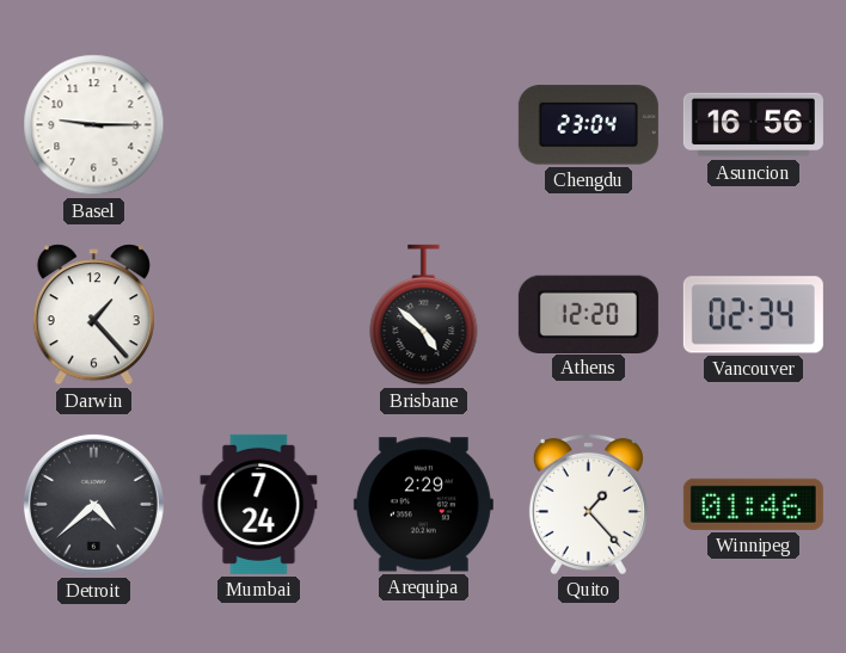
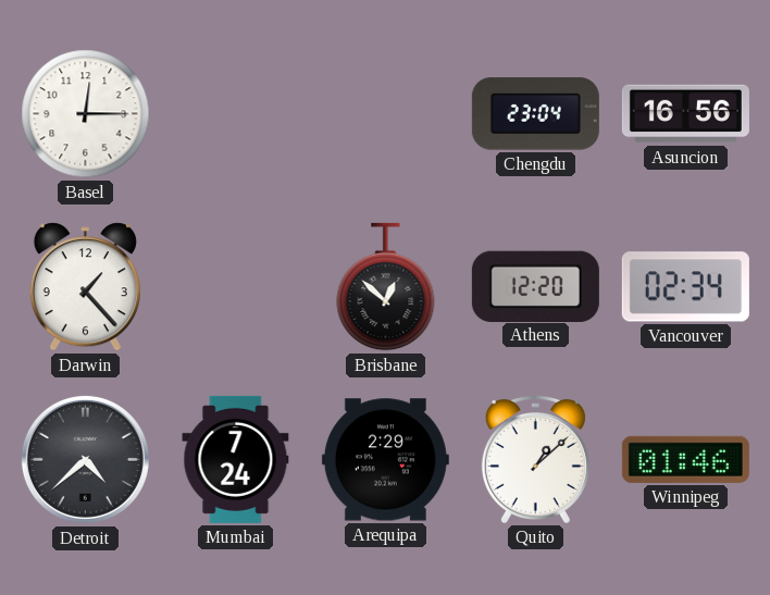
Basel: 9:15 -> 12:15
Brisbane: 4:52 -> 12:52
Quito: 1:23 -> 1:08
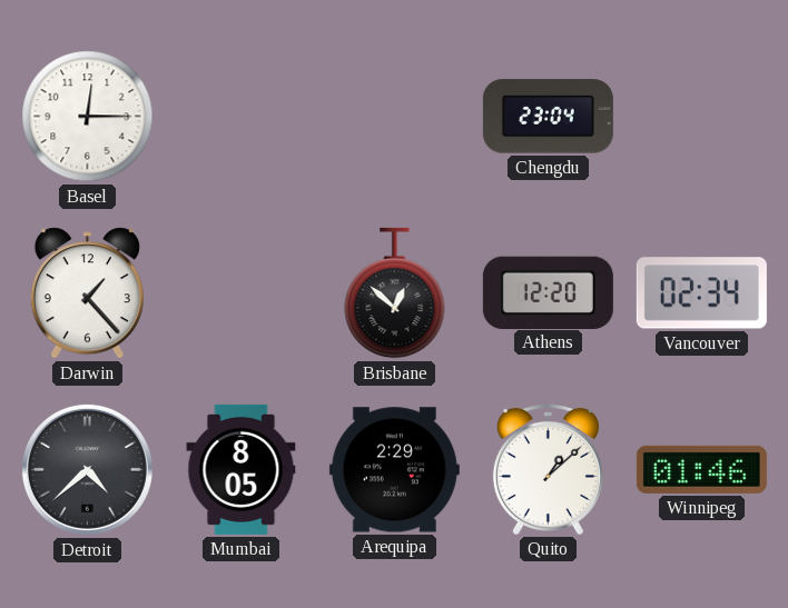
Asuncion: 16:56 -> none
Mumbai: 7:24 -> 8:05
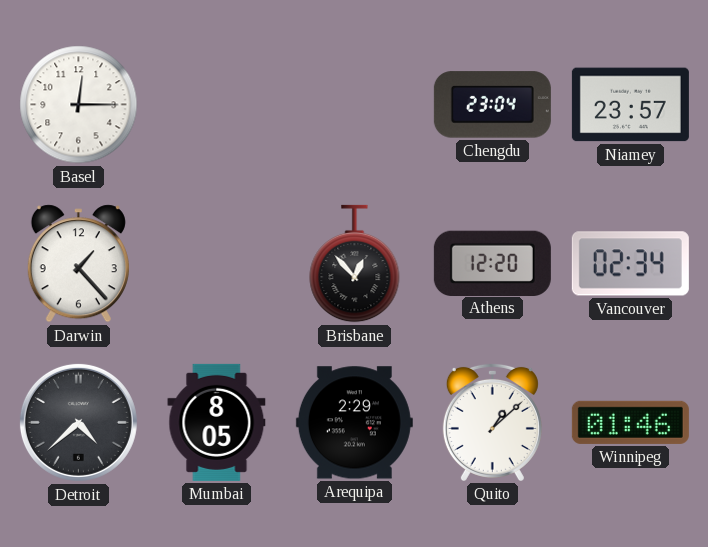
Niamey: none -> 23:57
Brisbane: 12:52 -> 12:53
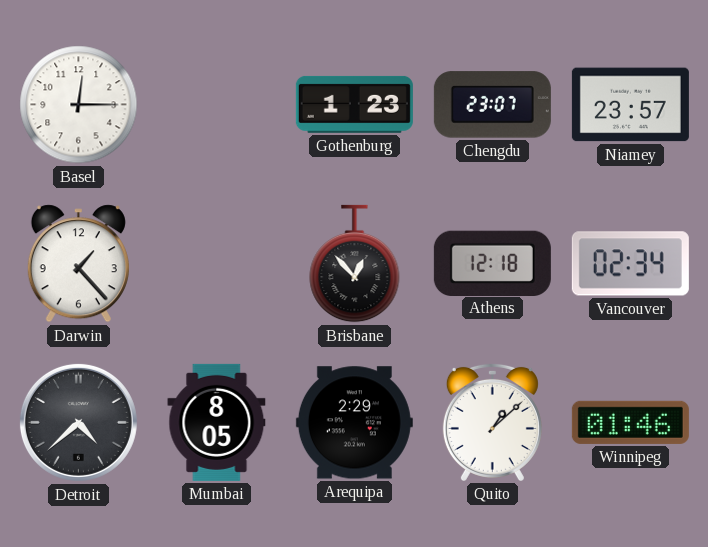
Gothenburg: none -> 1:23
Chengdu: 23:04 -> 23:07
Athens: 12:20 -> 12:18
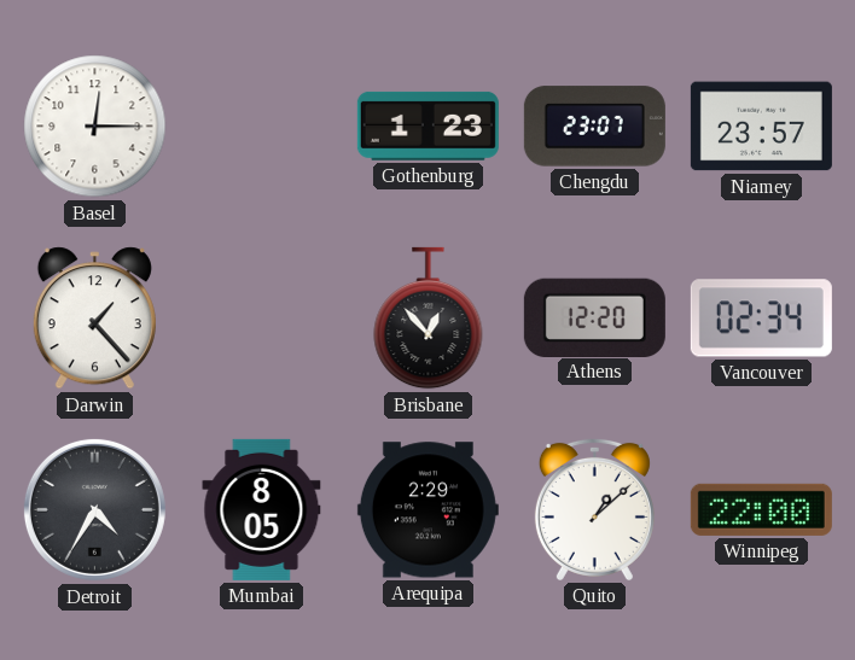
Athens: 12:18 -> 12:20
Detroit: 4:38 -> 4:35
Winnipeg: 01:46 -> 22:00
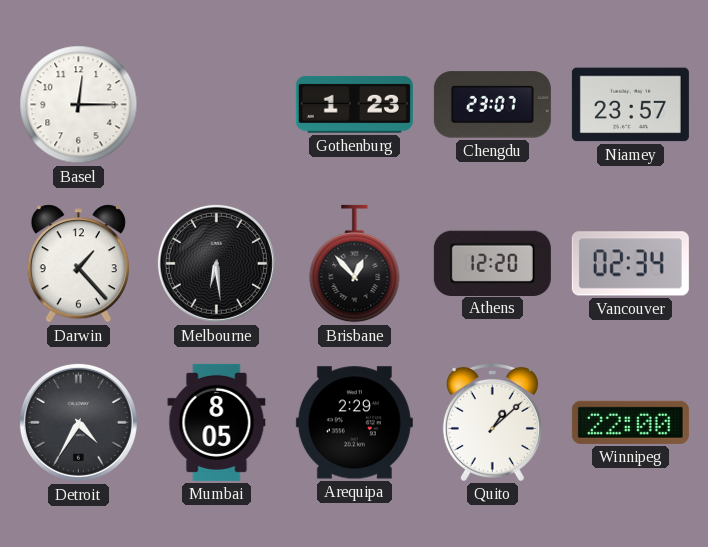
Melbourne: none -> 6:29
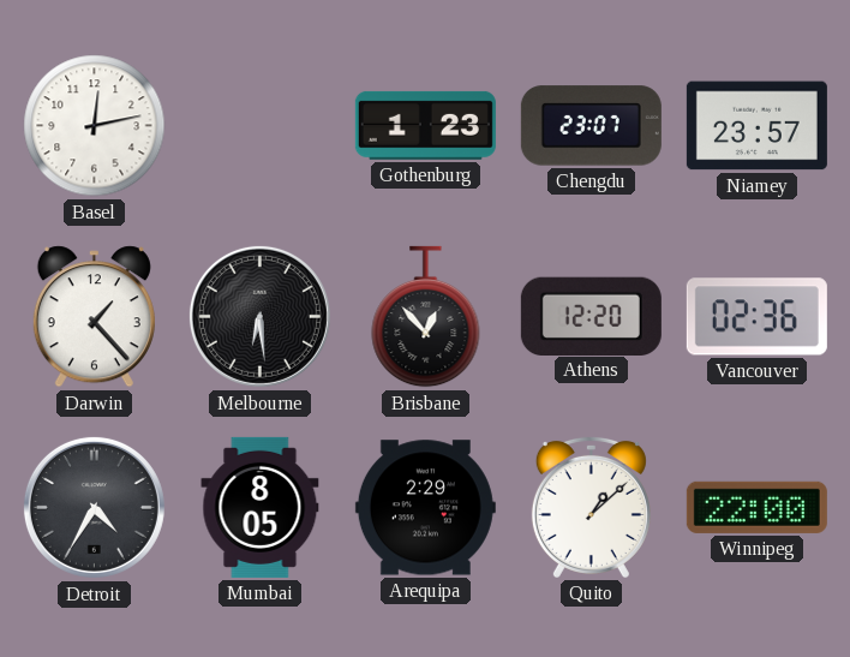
Basel: 12:15 -> 12:13
Vancouver: 02:34 -> 02:36
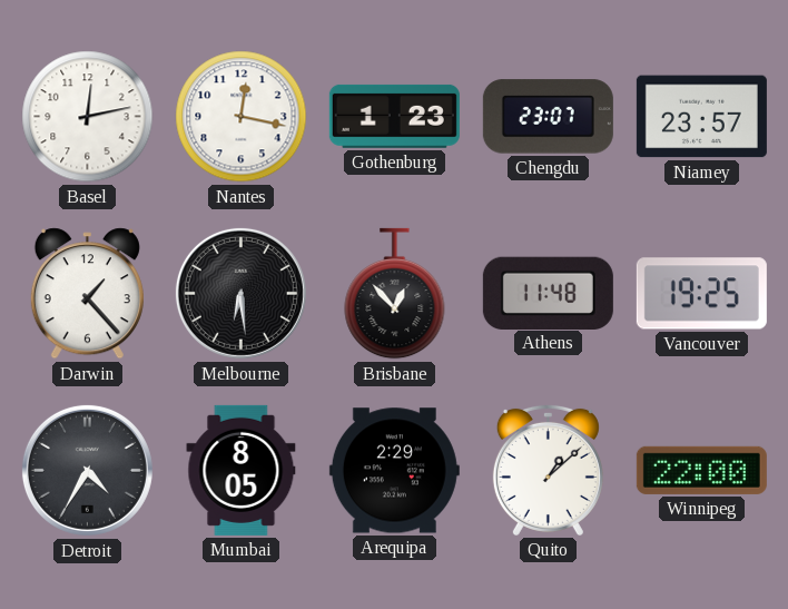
Nantes: none -> 12:17
Athens: 12:20 -> 11:48
Vancouver: 02:36 -> 19:25
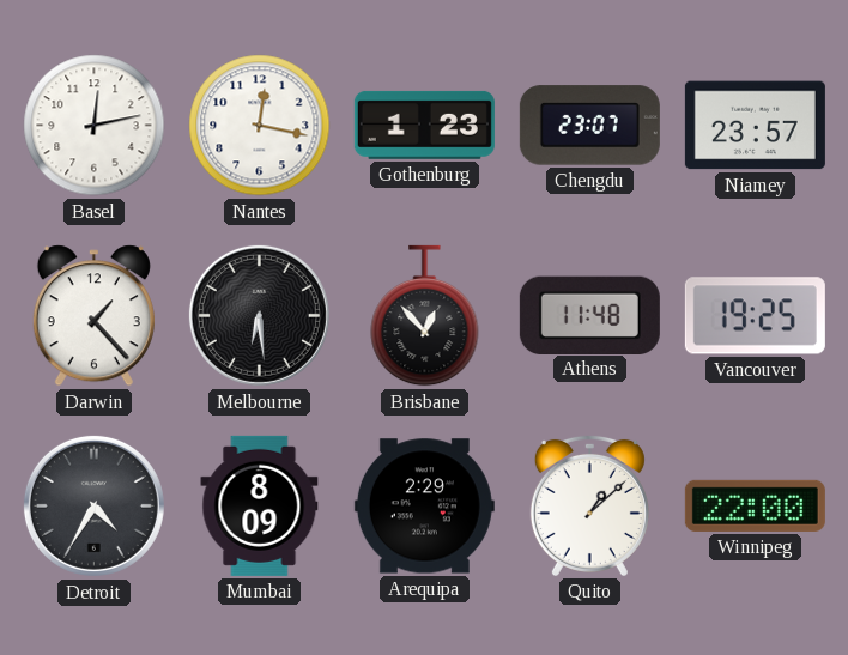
Mumbai: 8:05 -> 8:09
